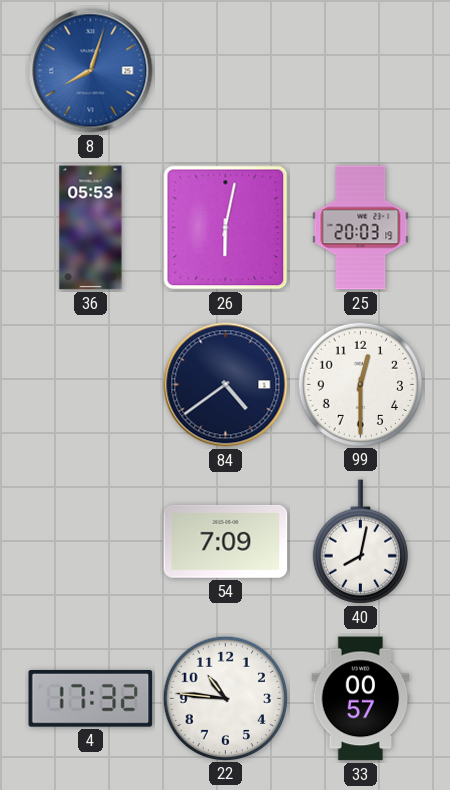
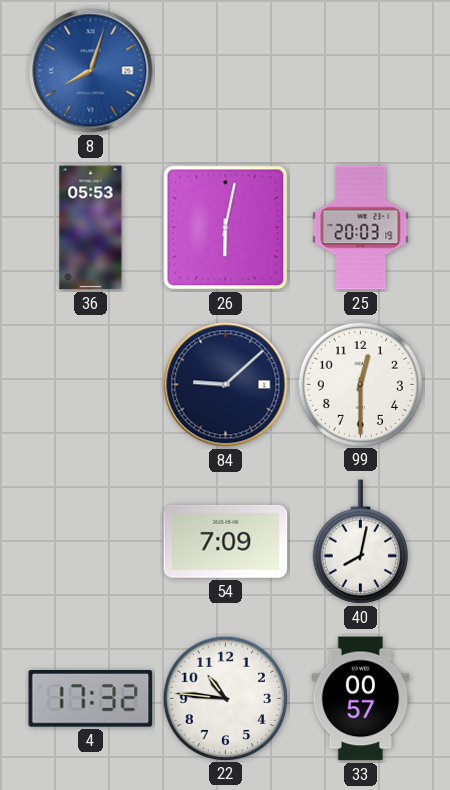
84: 4:39 -> 9:08
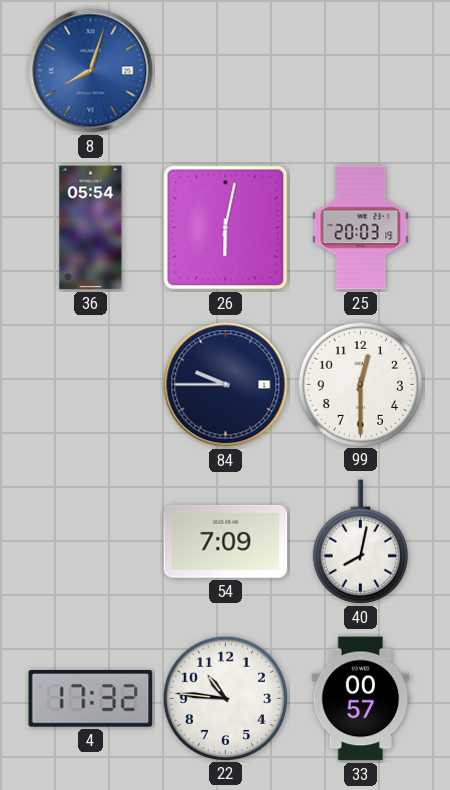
36: 05:53 -> 05:54
84: 9:08 -> 9:45
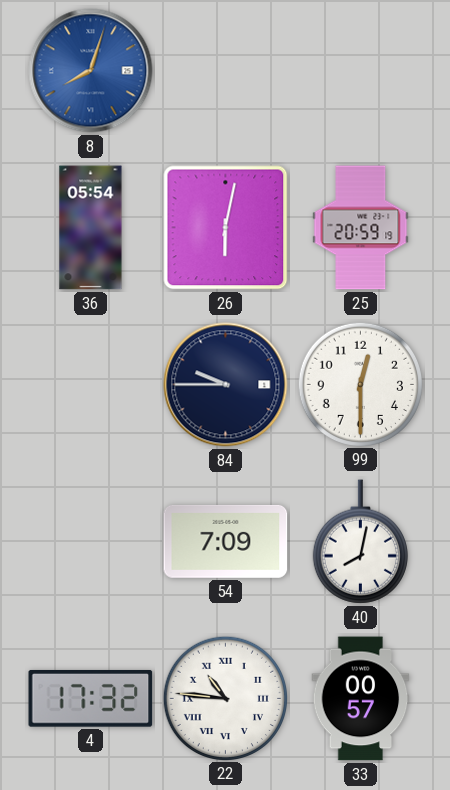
25: 20:03 -> 20:59
22 numerals: Arabic -> Roman
